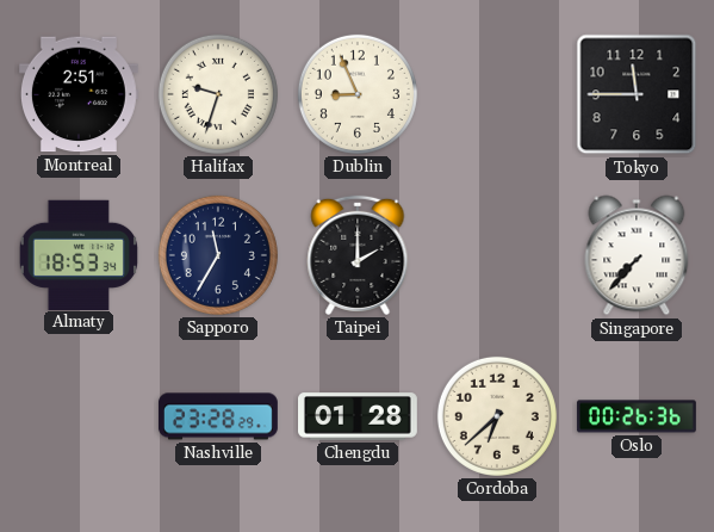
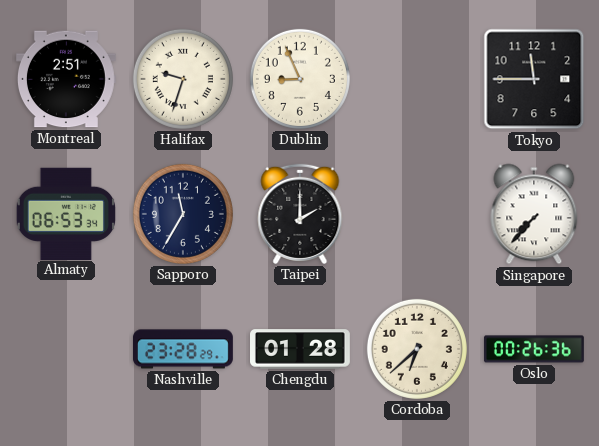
Almaty: 18:53 -> 06:53
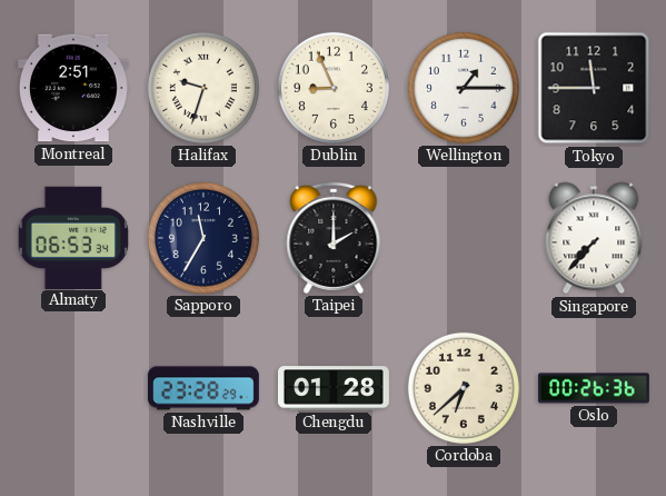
Wellington: none -> 1:15
